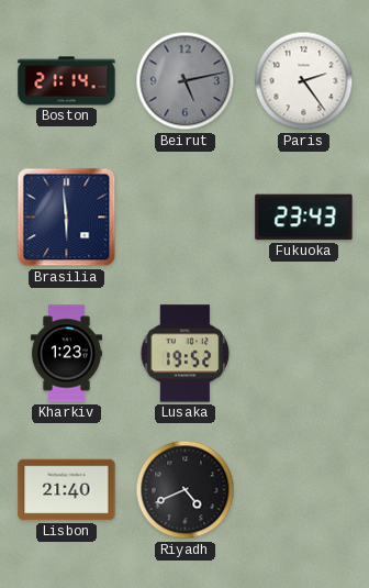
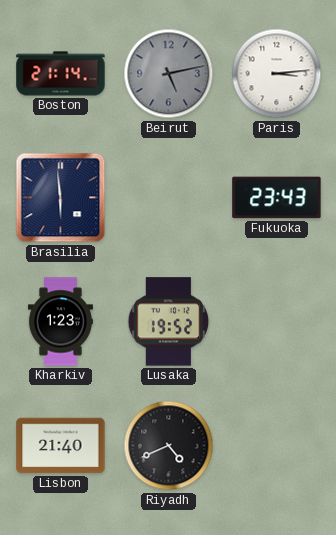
Paris: 2:24 -> 3:14
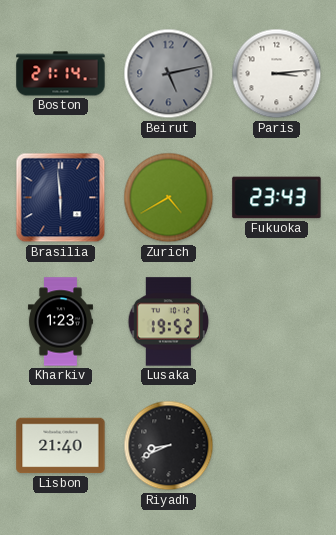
Zurich: none -> 4:40
Riyadh: 4:41 -> 8:41
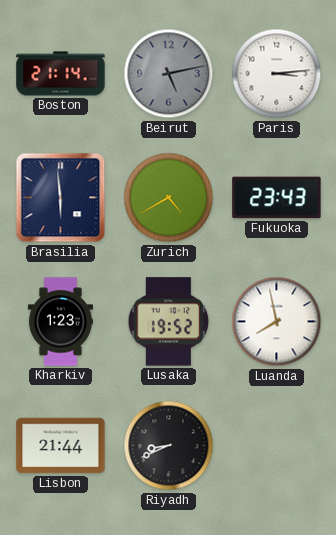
Luanda: none -> 7:58
Lisbon: 21:40 -> 21:44
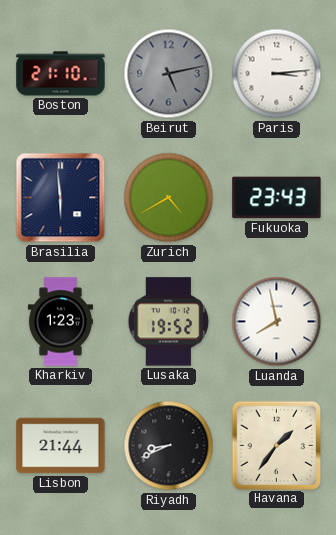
Boston: 21:14 -> 21:10
Havana: none -> 1:36
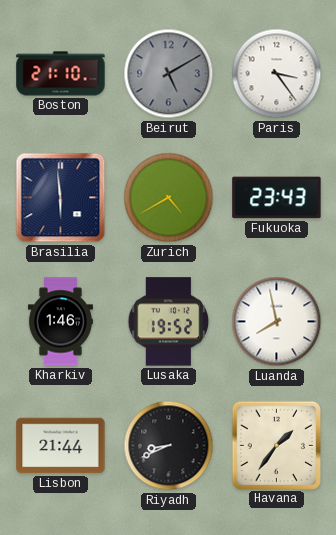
Beirut: 5:13 -> 5:10
Paris: 3:14 -> 3:24
Kharkiv: 1:23 -> 1:46
